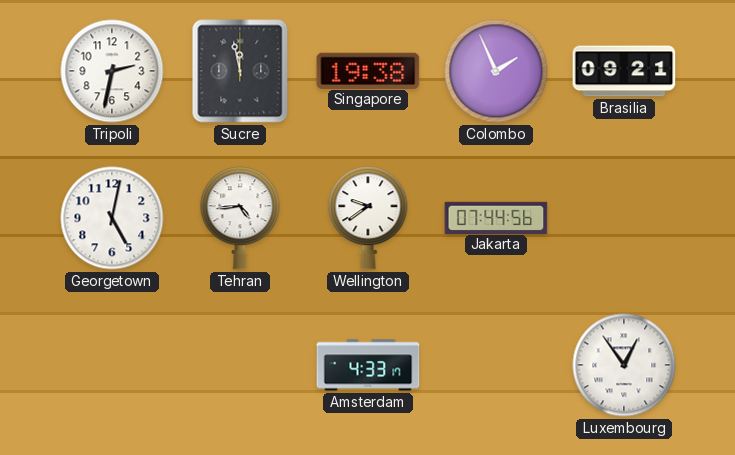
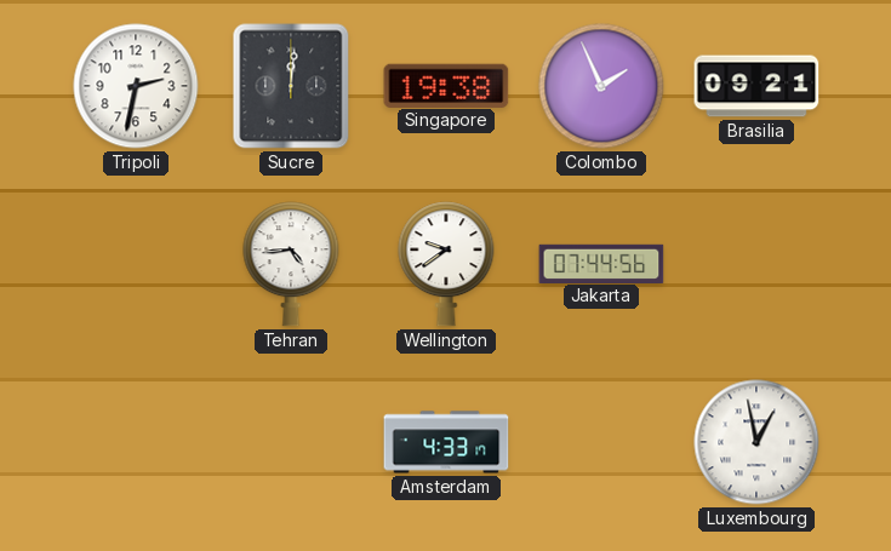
Sucre: 11:58 -> 12:01
Georgetown: 5:02 -> none
Luxembourg: 12:54 -> 12:58
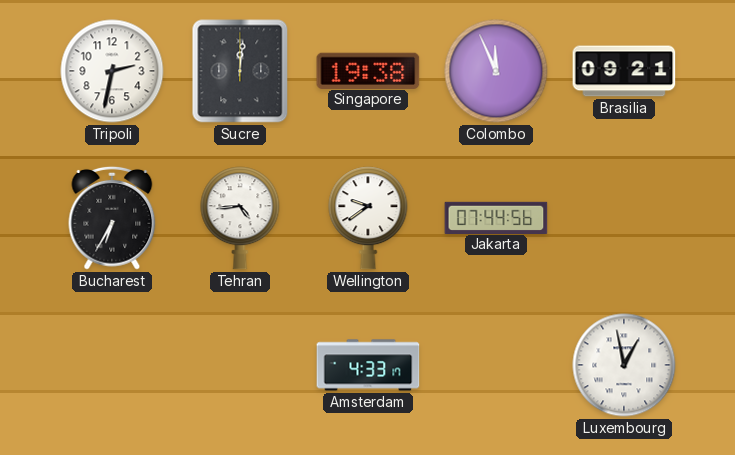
Colombo: 1:56 -> 11:56
Bucharest: none -> 6:35
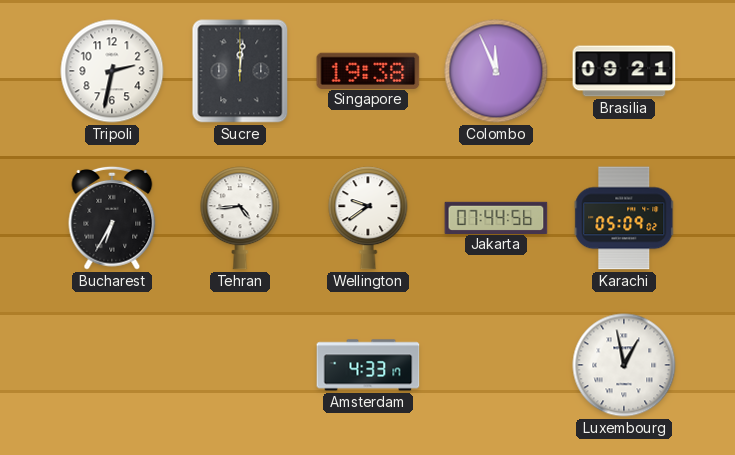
Karachi: none -> 05:09
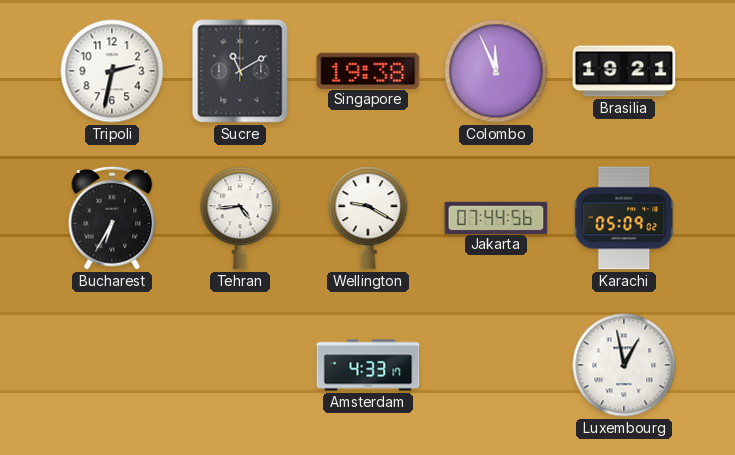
Sucre: 12:01 -> 11:10
Brasilia: 09:21 -> 19:21
Wellington: 9:39 -> 9:20
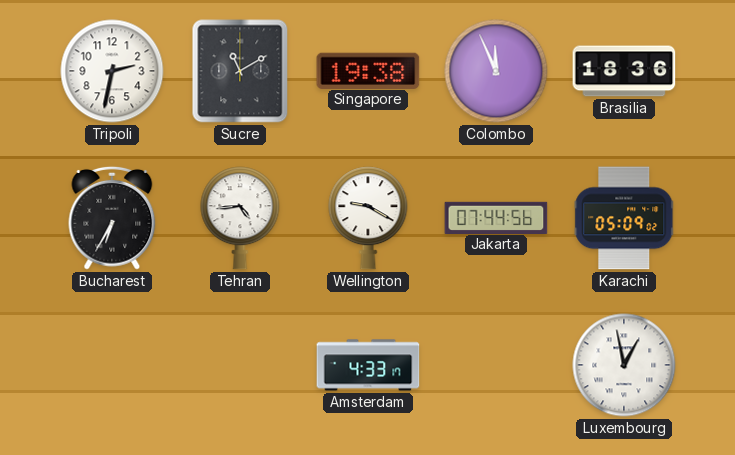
Brasilia: 19:21 -> 18:36
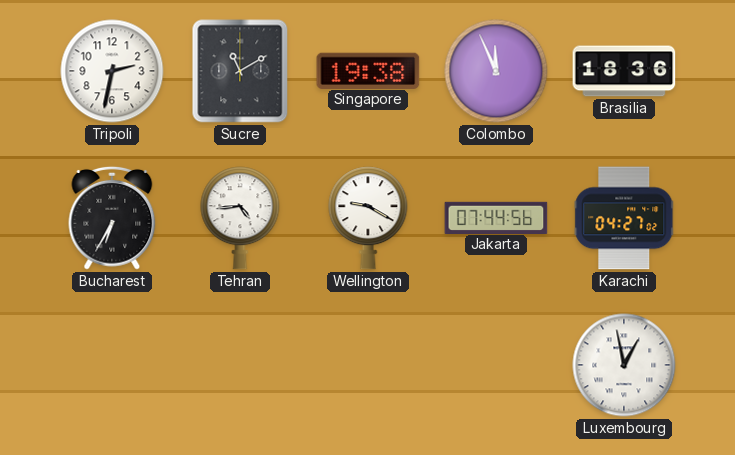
Karachi: 05:09 -> 04:27
Amsterdam: 4:33 -> none
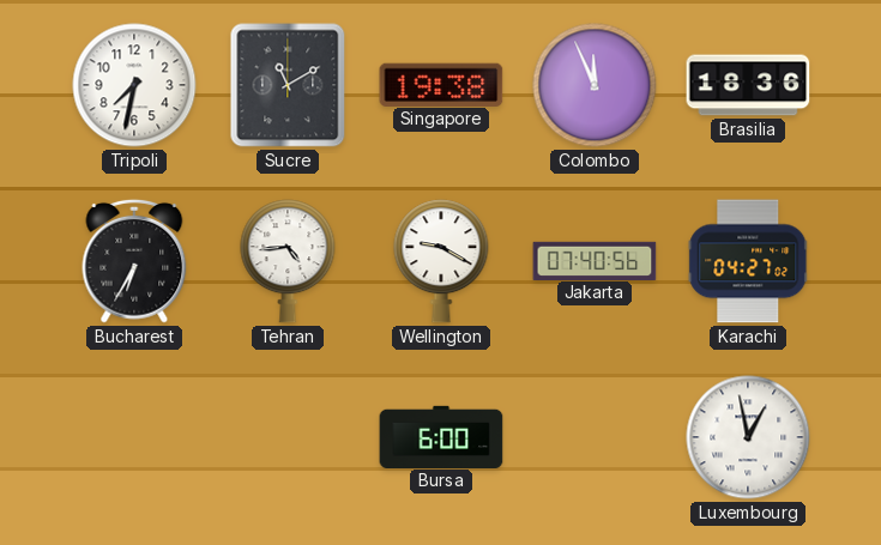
Tripoli: 2:32 -> 7:32
Jakarta: 07:44 -> 07:40
Bursa: none -> 6:00
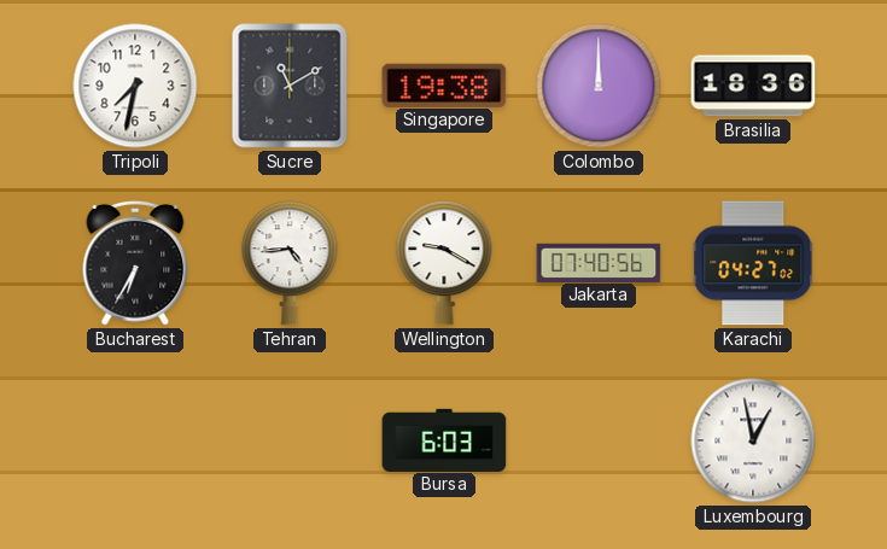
Colombo: 11:56 -> 12:00
Bursa: 6:00 -> 6:03
